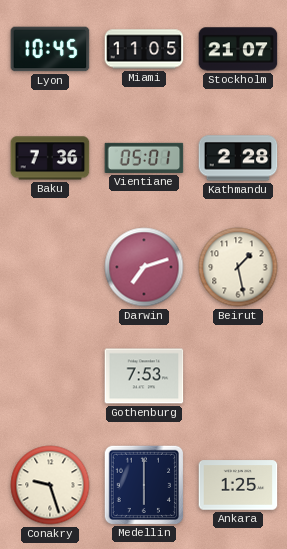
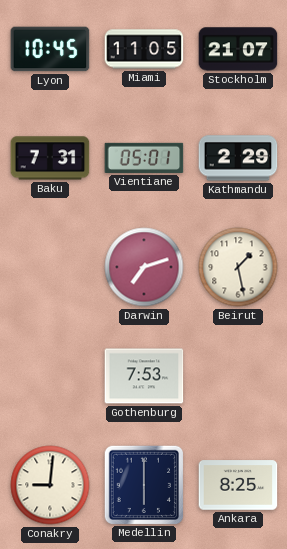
Baku: 7:36 -> 7:31
Kathmandu: 2:28 -> 2:29
Conakry: 9:27 -> 9:01
Ankara: 1:25 -> 8:25
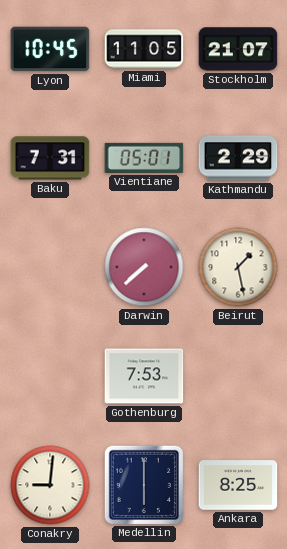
Darwin: 7:12 -> 7:38
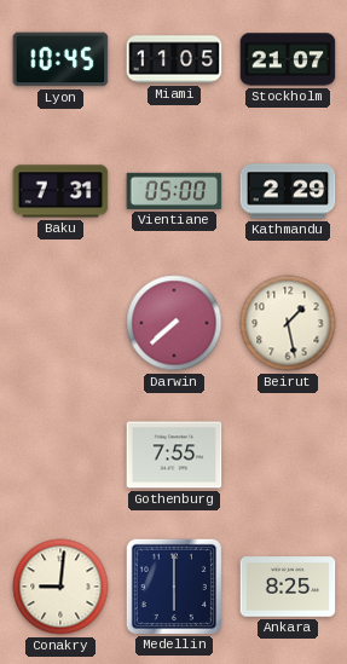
Vientiane: 05:01 -> 05:00
Gothenburg: 7:53 -> 7:55
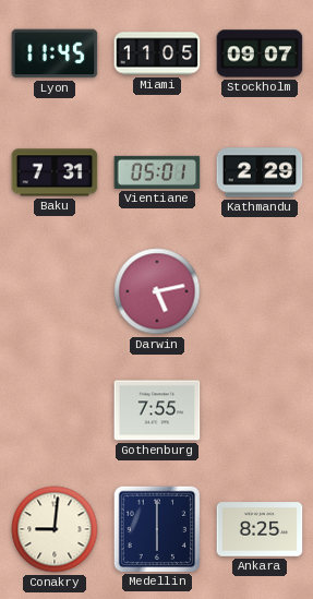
Lyon: 10:45 -> 11:45
Stockholm: 21:07 -> 09:07
Vientiane: 05:00 -> 05:01
Darwin: 7:38 -> 5:13
Beirut: 1:28 -> none
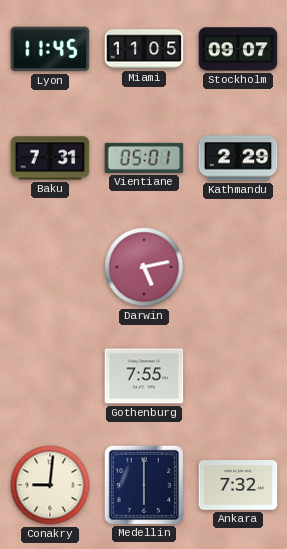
Ankara: 8:25 -> 7:32
